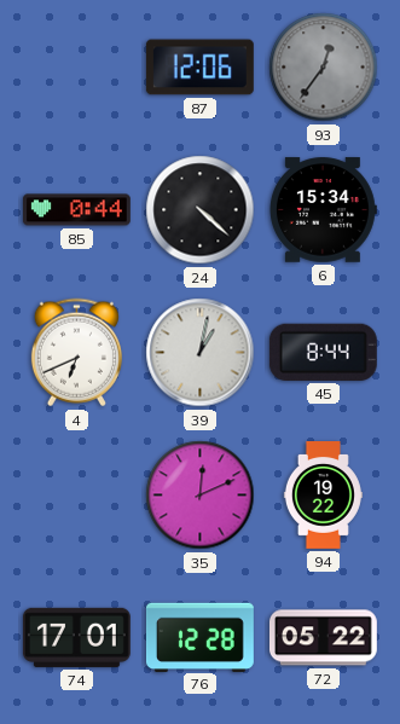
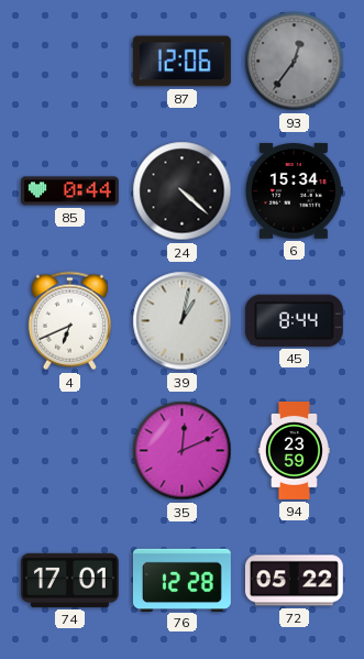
94: 19:22 -> 23:59
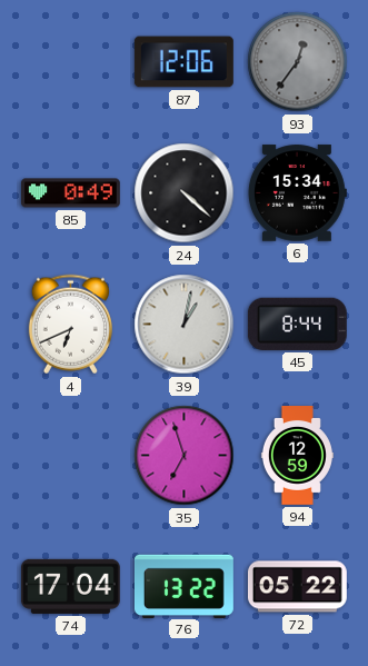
85: 0:44 -> 0:49
35: 12:11 -> 6:57
94: 23:59 -> 12:59
74: 17:01 -> 17:04
76: 12:28 -> 13:22
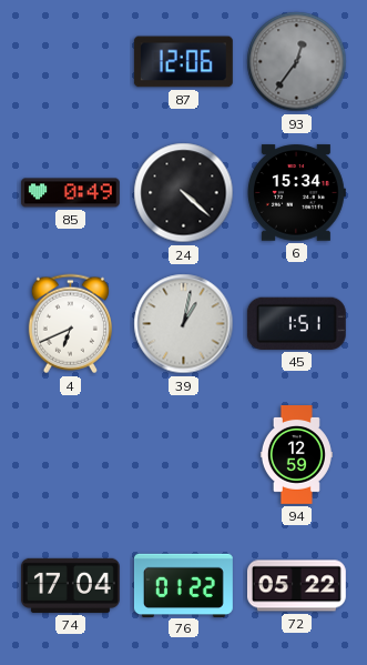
45: 8:44 -> 1:51
35: 6:57 -> none
76: 13:22 -> 01:22
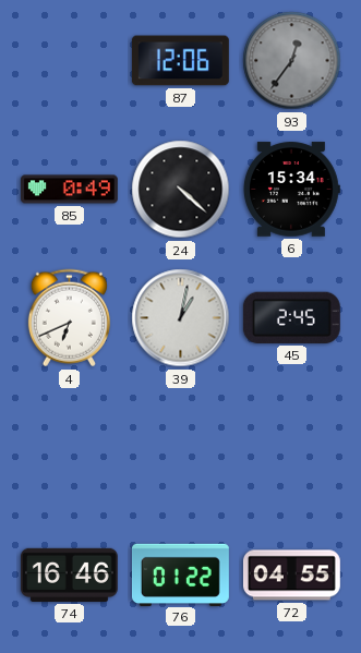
45: 1:51 -> 2:45
94: 12:59 -> none
74: 17:04 -> 16:46
72: 05:22 -> 04:55
